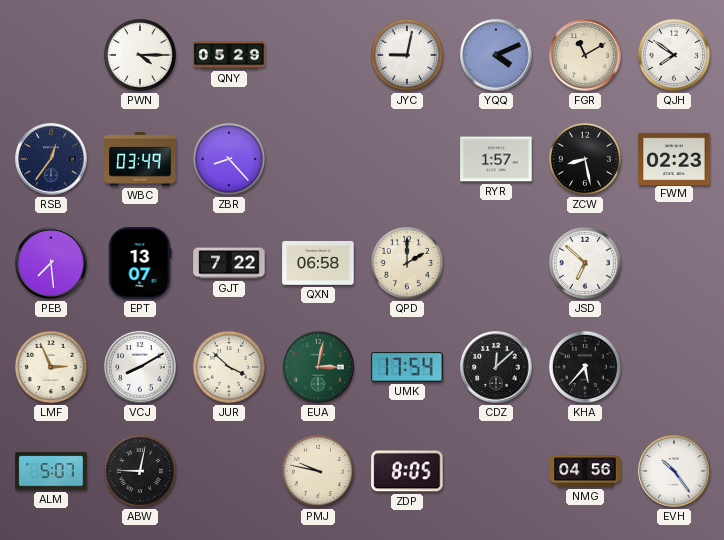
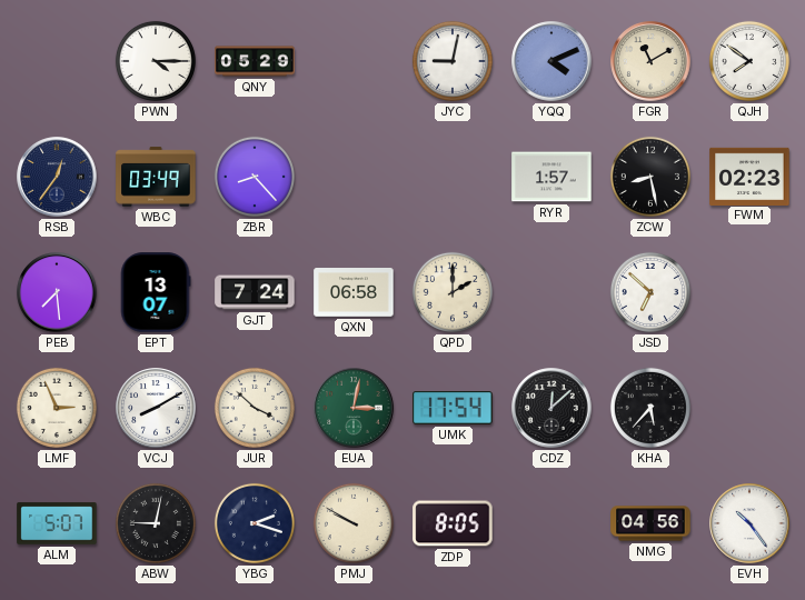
GJT: 7:22 -> 7:24
YBG: none -> 2:18
PMJ: 9:47 -> 9:50
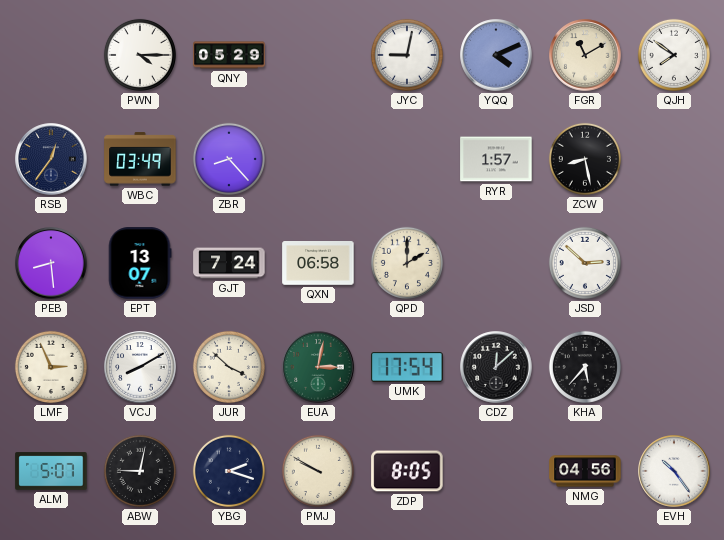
FWM: 02:23 -> none
PEB: 7:29 -> 8:29
JSD: 6:52 -> 2:52
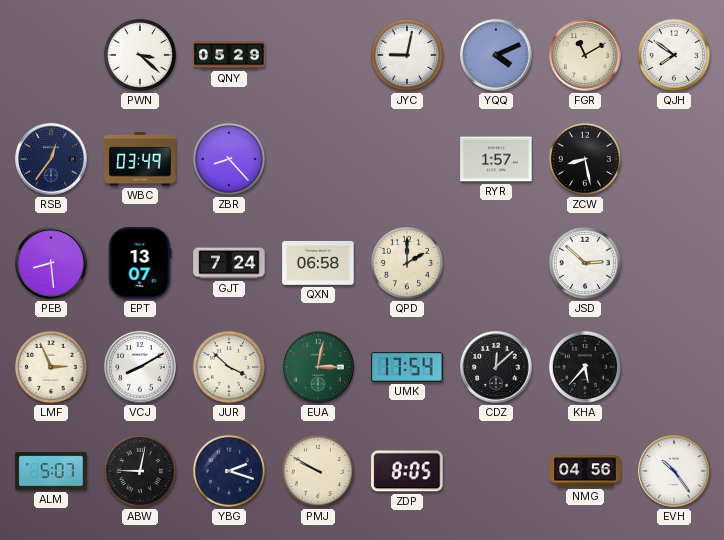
PWN: 4:15 -> 3:22
